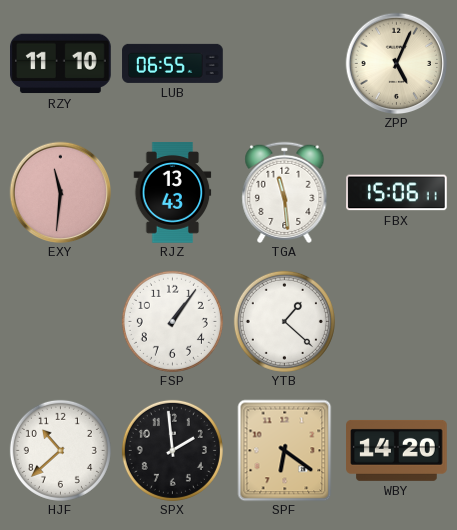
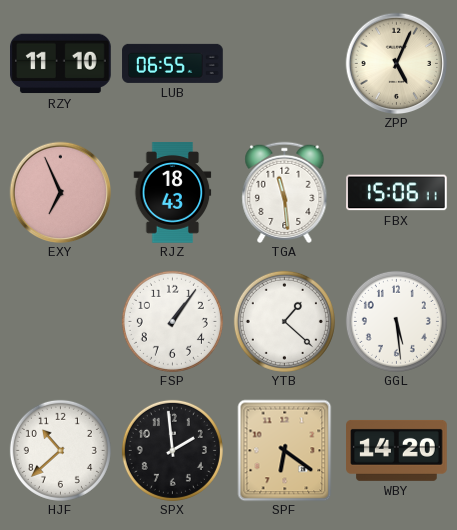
EXY: 11:31 -> 6:56
RJZ: 13:43 -> 18:43
GGL: none -> 5:29
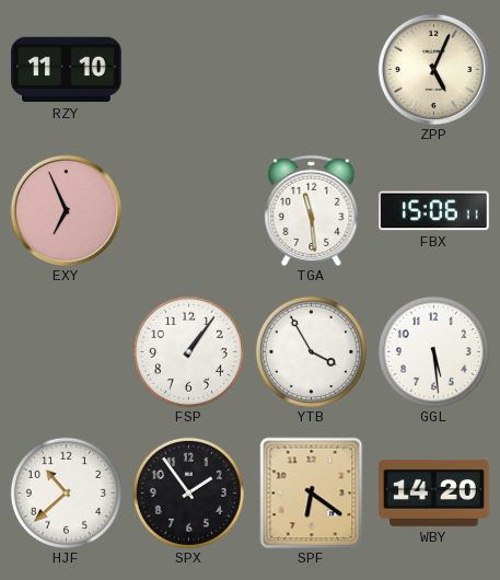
LUB: 06:55 -> none
RJZ: 18:43 -> none
YTB: 1:22 -> 3:55
SPX: 1:59 -> 1:54
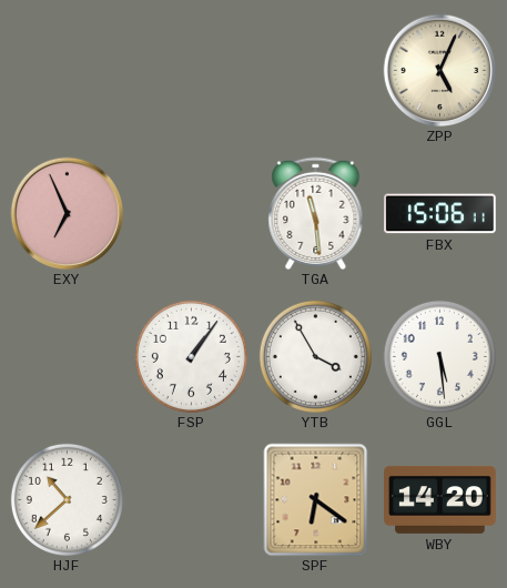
RZY: 11:10 -> none
SPX: 1:54 -> none
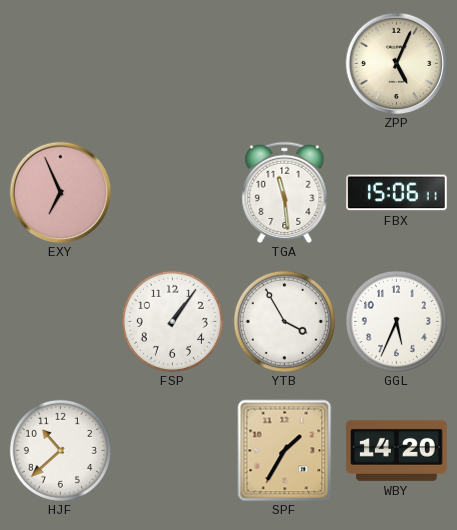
GGL: 5:29 -> 5:34
SPF: 6:21 -> 1:35
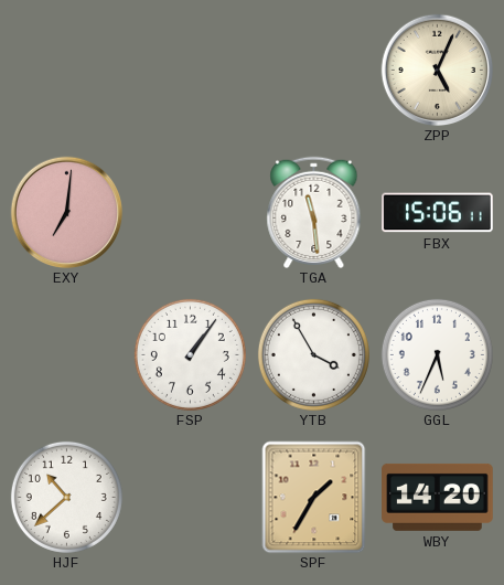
EXY: 6:56 -> 7:01
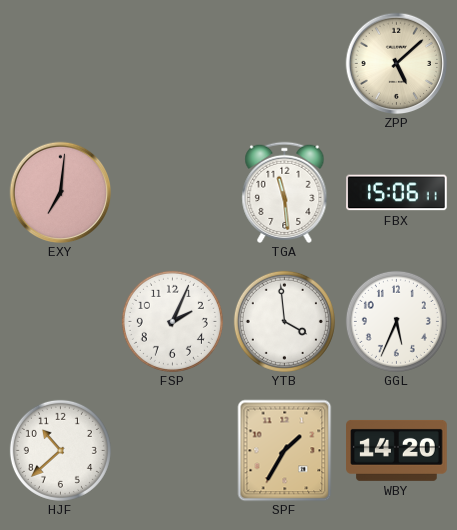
ZPP: 5:04 -> 5:08
FSP: 1:06 -> 2:04
YTB: 3:55 -> 3:59
